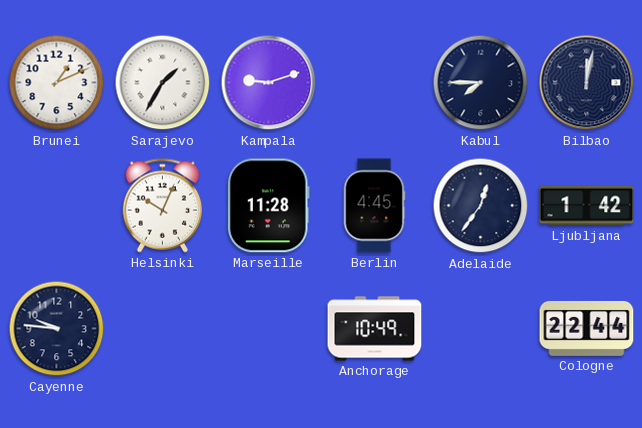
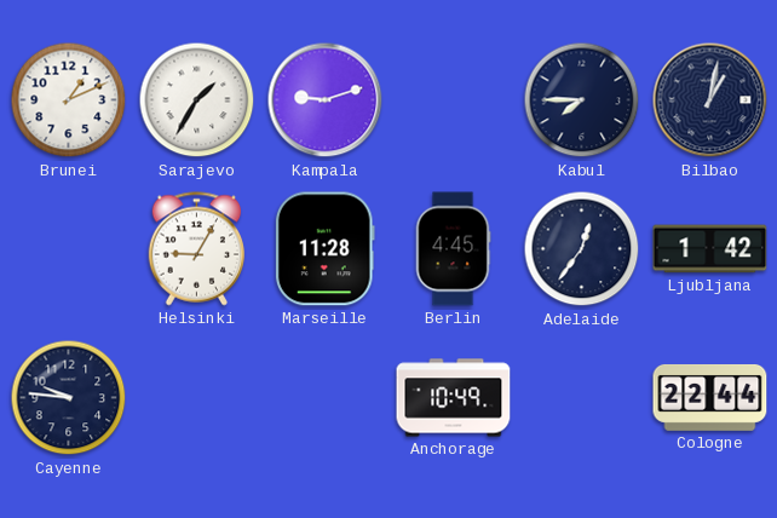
Bilbao: 12:02 -> 1:02
Helsinki: 10:04 -> 9:05
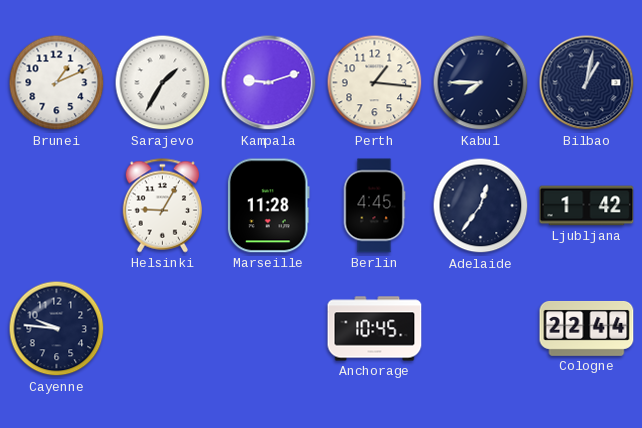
Perth: none -> 1:16
Anchorage: 10:49 -> 10:45
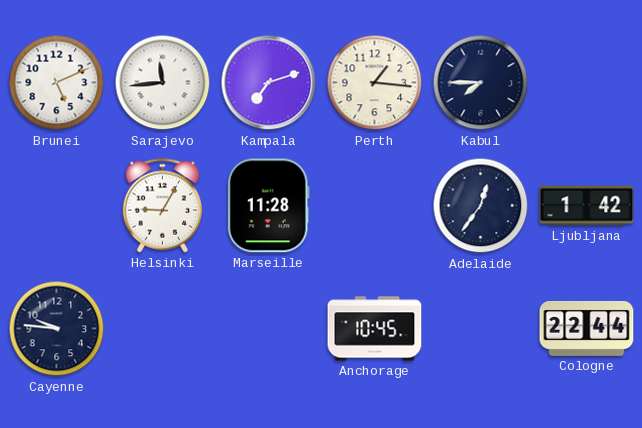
Brunei: 1:11 -> 5:11
Sarajevo: 1:35 -> 11:44
Kampala: 9:12 -> 7:12
Bilbao: 1:02 -> none
Berlin: 4:45 -> none
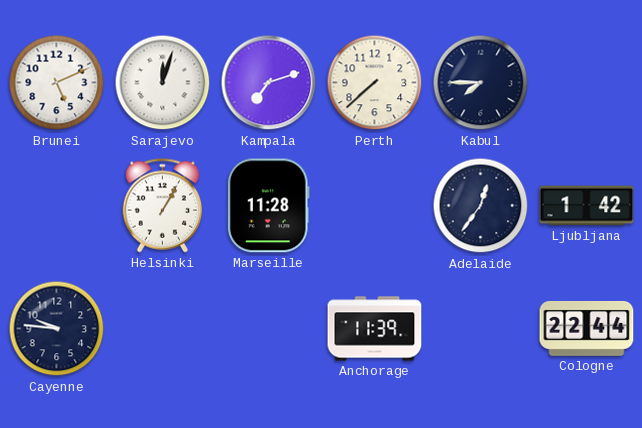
Sarajevo: 11:44 -> 12:03
Perth: 1:16 -> 7:38
Helsinki: 9:05 -> 1:05
Anchorage: 10:45 -> 11:39
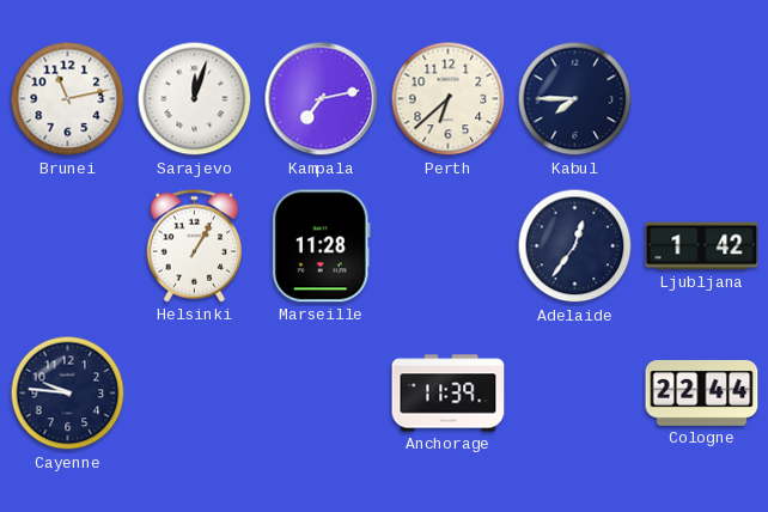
Brunei: 5:11 -> 11:13
Kampala: 7:12 -> 7:13
Perth: 7:38 -> 6:38
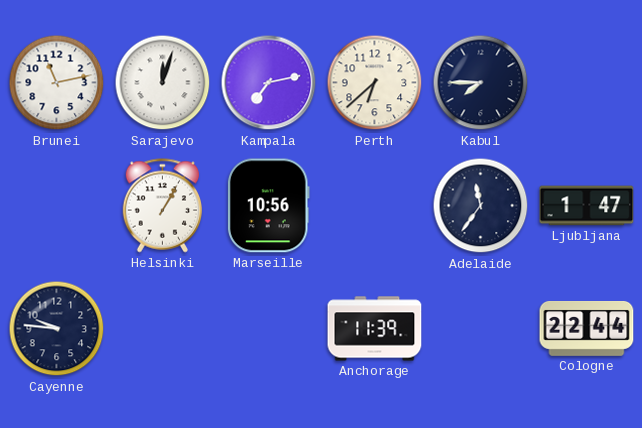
Marseille: 11:28 -> 10:56
Adelaide: 12:36 -> 11:36
Ljubljana: 1:42 -> 1:47
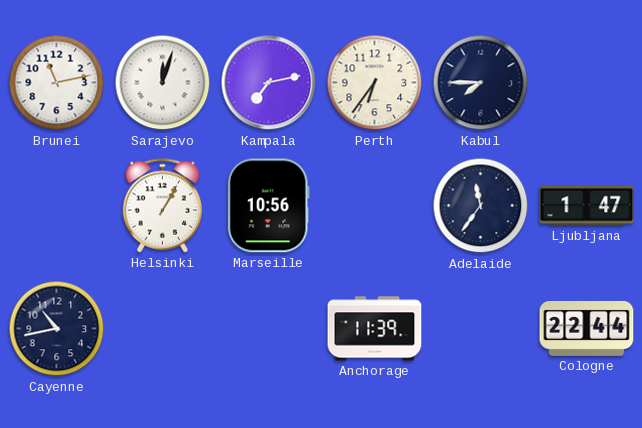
Perth: 6:38 -> 6:36
Cayenne: 9:46 -> 10:43
